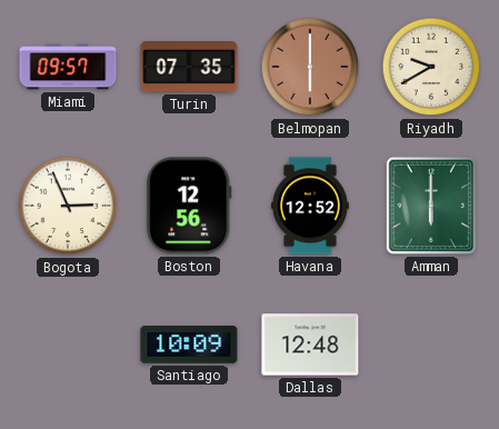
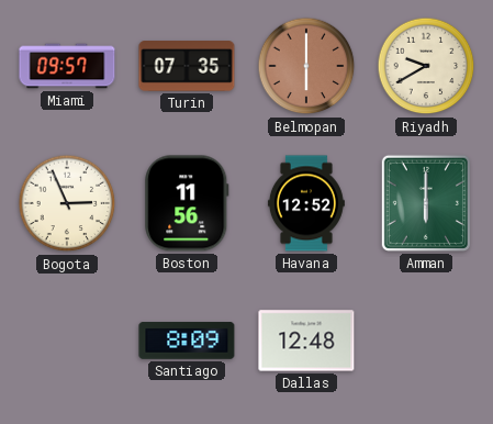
Boston: 12:56 -> 11:56
Santiago: 10:09 -> 8:09
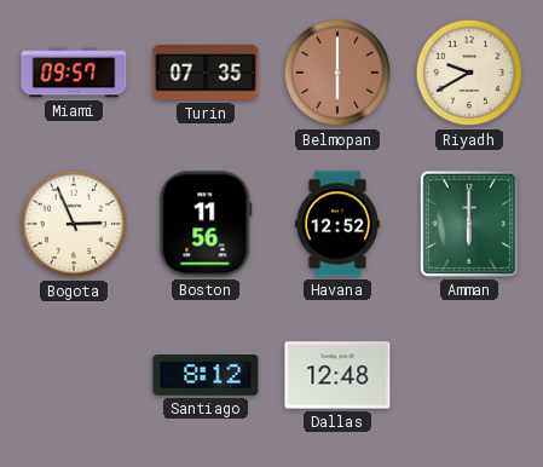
Santiago: 8:09 -> 8:12
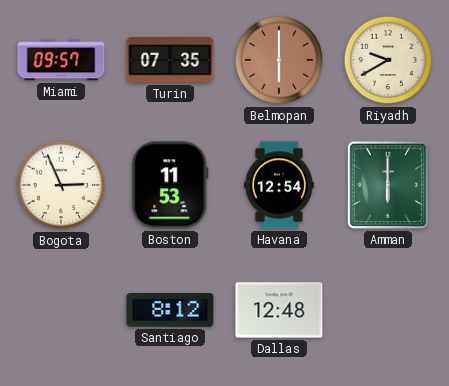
Boston: 11:56 -> 11:53
Havana: 12:52 -> 12:54
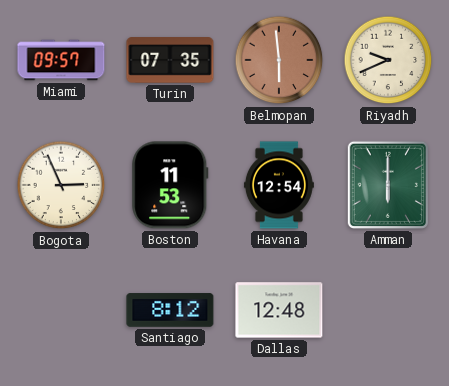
Belmopan: 6:00 -> 5:59
Riyadh: 9:40 -> 9:41
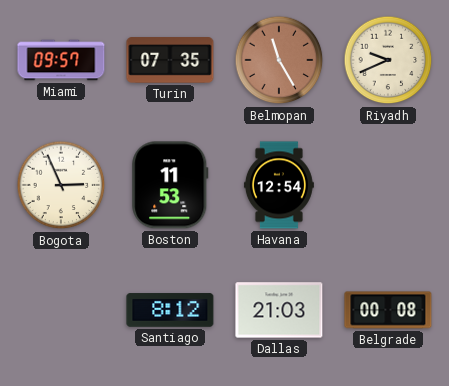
Belmopan: 5:59 -> 11:25
Amman: 6:00 -> none
Dallas: 12:48 -> 21:03
Belgrade: none -> 00:08
